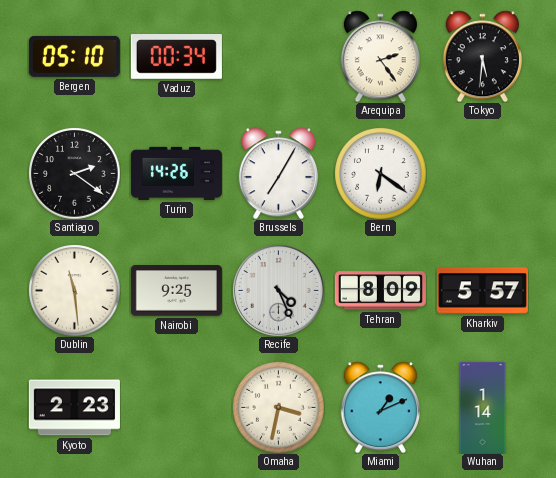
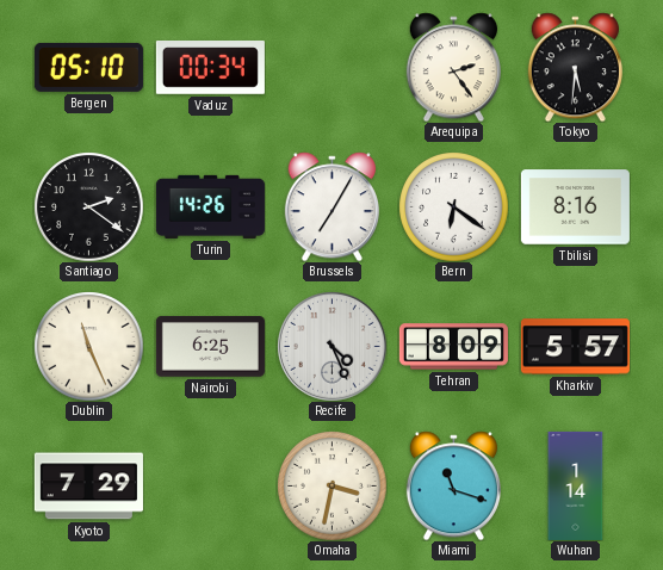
Tbilisi: none -> 8:16
Dublin: 11:29 -> 11:26
Nairobi: 9:25 -> 6:25
Kyoto: 2:23 -> 7:29
Miami: 1:11 -> 11:18
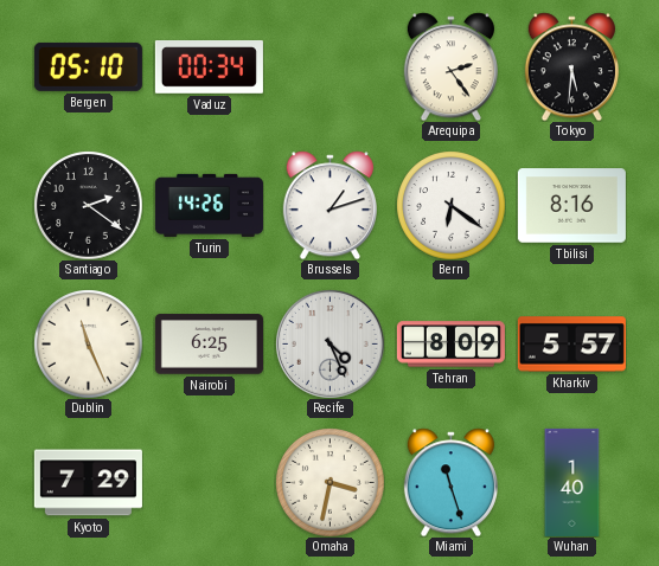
Brussels: 7:05 -> 1:12
Miami: 11:18 -> 11:27
Wuhan: 1:14 -> 1:40
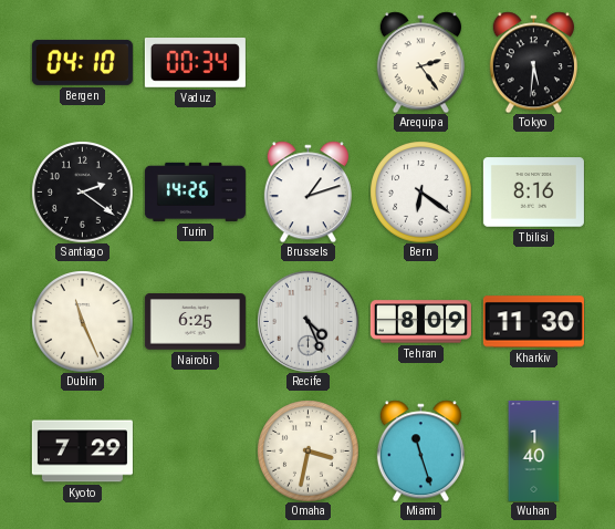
Bergen: 05:10 -> 04:10
Kharkiv: 5:57 -> 11:30
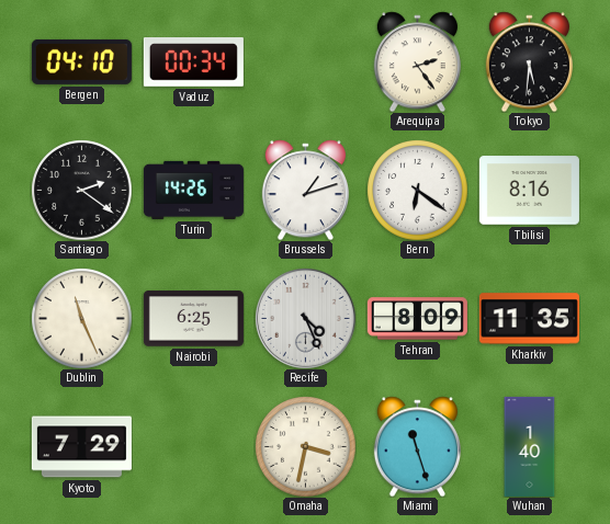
Kharkiv: 11:30 -> 11:35
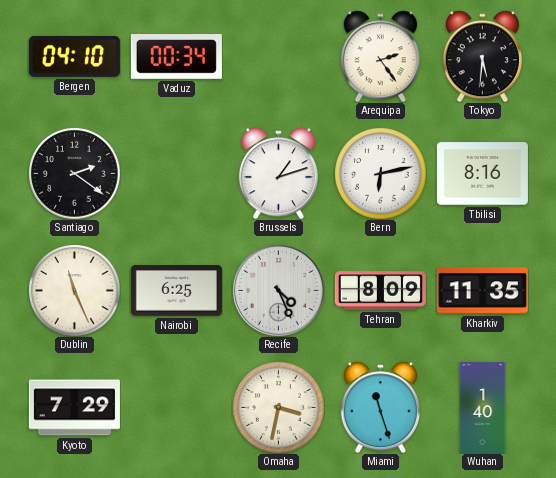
Turin: 14:26 -> none
Bern: 6:21 -> 6:13
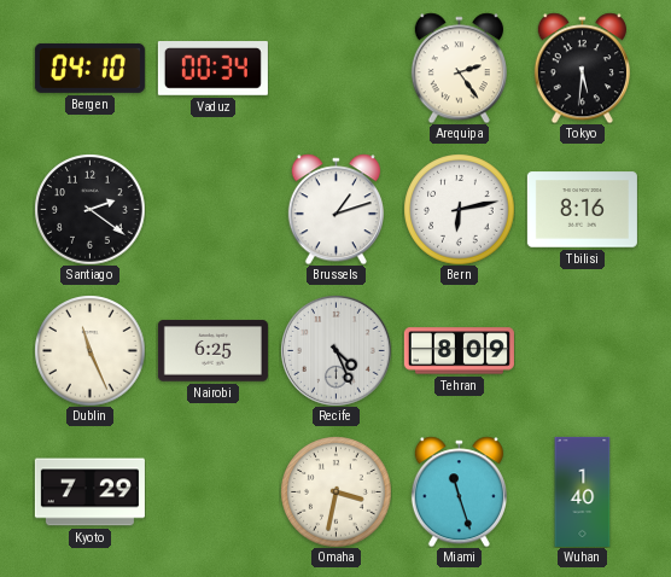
Kharkiv: 11:35 -> none
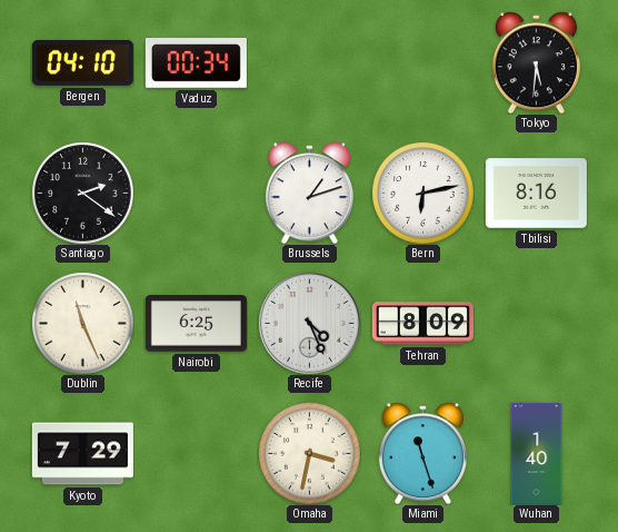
Arequipa: 2:24 -> none
